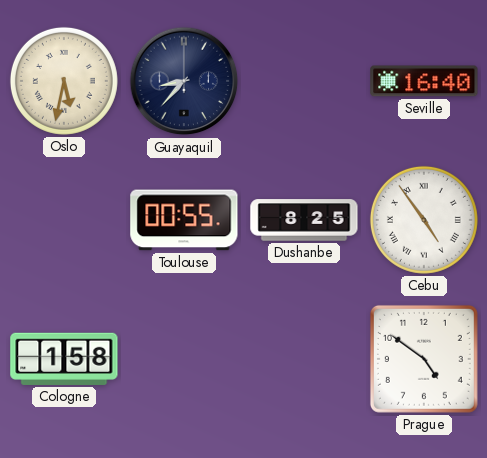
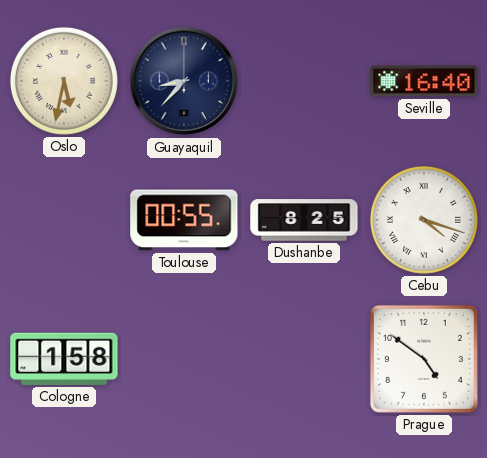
Cebu: 4:54 -> 4:18
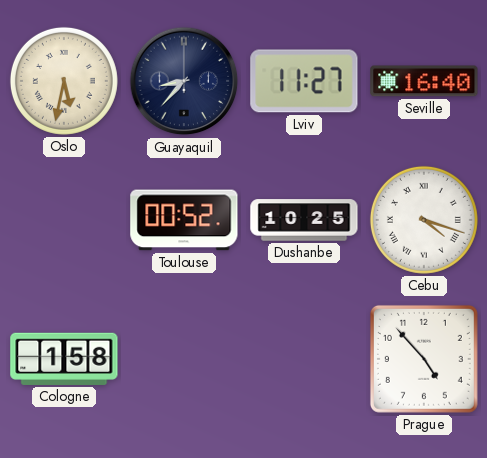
Lviv: none -> 11:27
Toulouse: 00:55 -> 00:52
Dushanbe: 8:25 -> 10:25
Prague: 4:51 -> 4:53
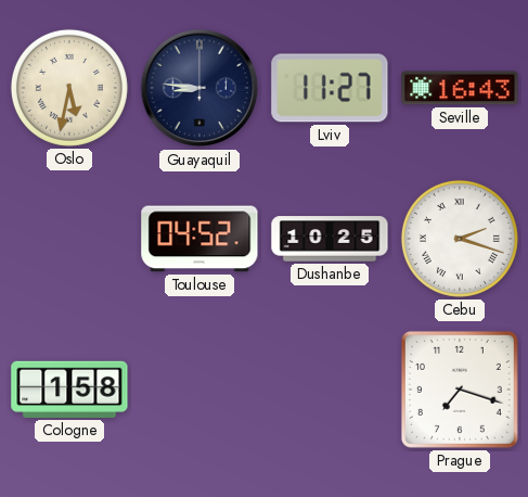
Guayaquil: 8:37 -> 8:46
Seville: 16:40 -> 16:43
Toulouse: 00:52 -> 04:52
Cebu: 4:18 -> 2:18
Prague: 4:53 -> 7:18
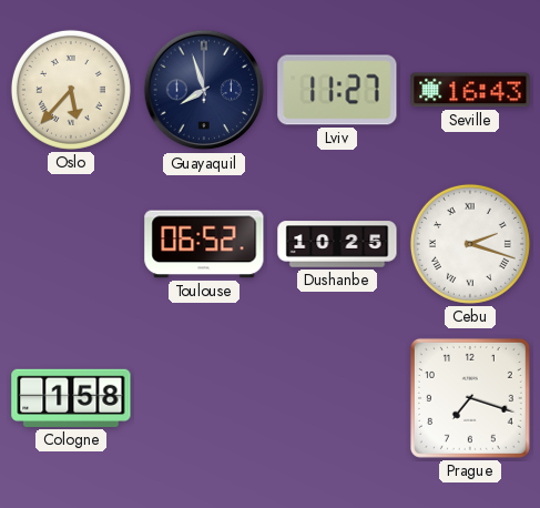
Oslo: 5:32 -> 5:37
Guayaquil: 8:46 -> 7:57
Toulouse: 04:52 -> 06:52
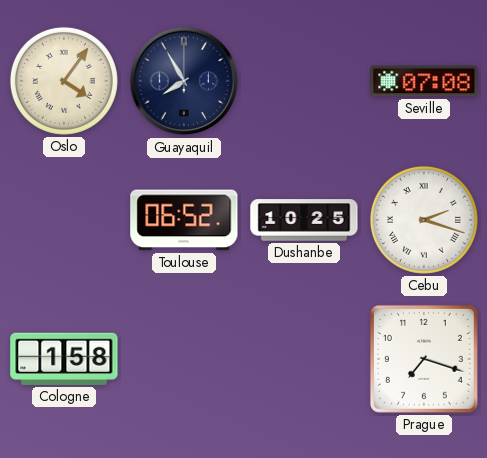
Oslo: 5:37 -> 4:06
Guayaquil: 7:57 -> 7:55
Lviv: 11:27 -> none
Seville: 16:43 -> 07:08
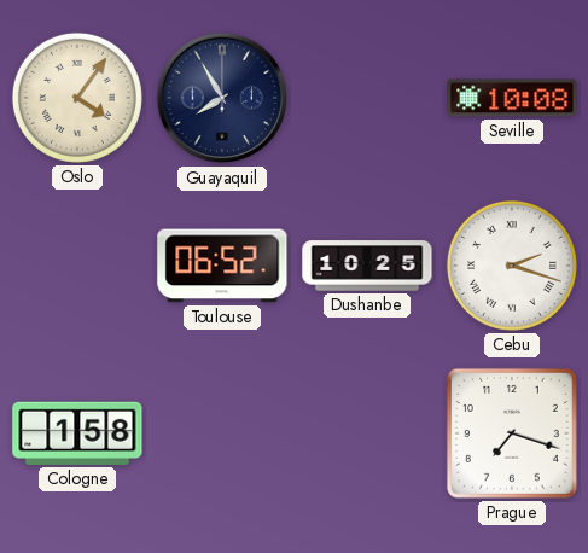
Seville: 07:08 -> 10:08
